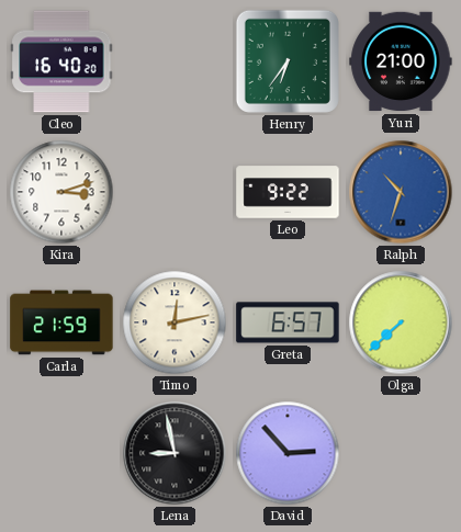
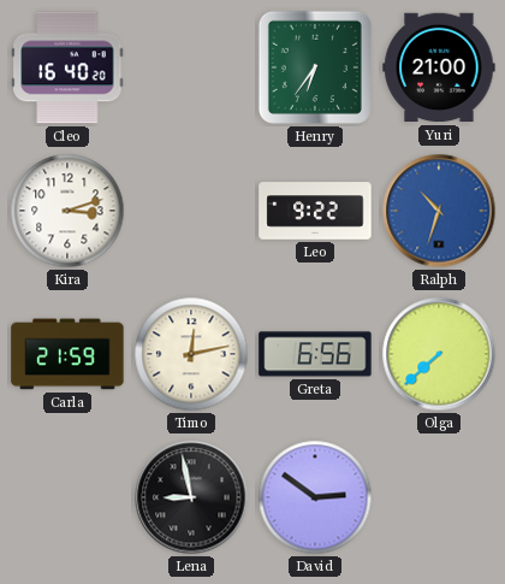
Greta: 6:57 -> 6:56
David: 2:53 -> 2:51
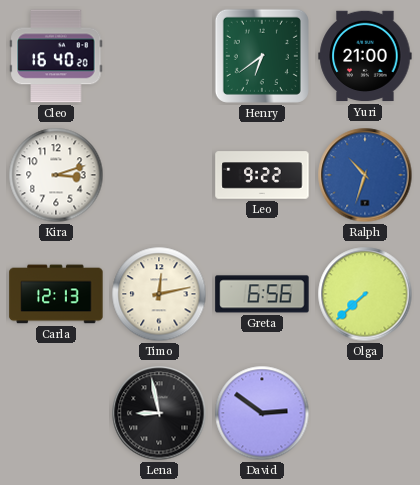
Henry: 6:36 -> 6:39
Carla: 21:59 -> 12:13
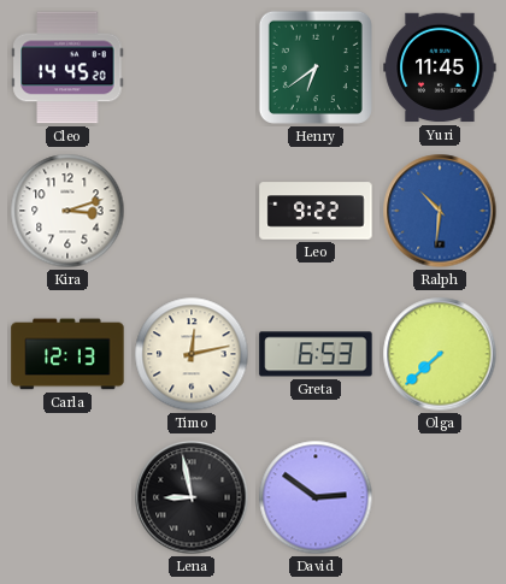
Cleo: 16:40 -> 14:45
Yuri: 21:00 -> 11:45
Ralph: 10:33 -> 10:31
Greta: 6:56 -> 6:53
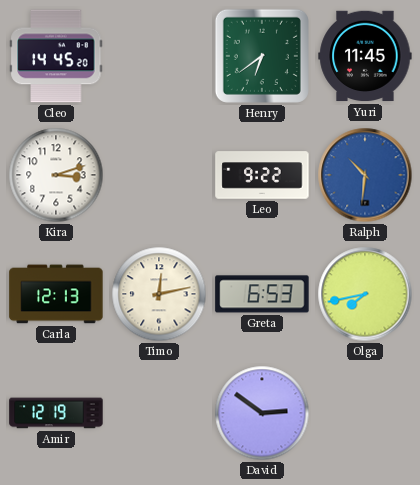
Olga: 7:38 -> 7:43
Amir: none -> 12:19
Lena: 8:58 -> none
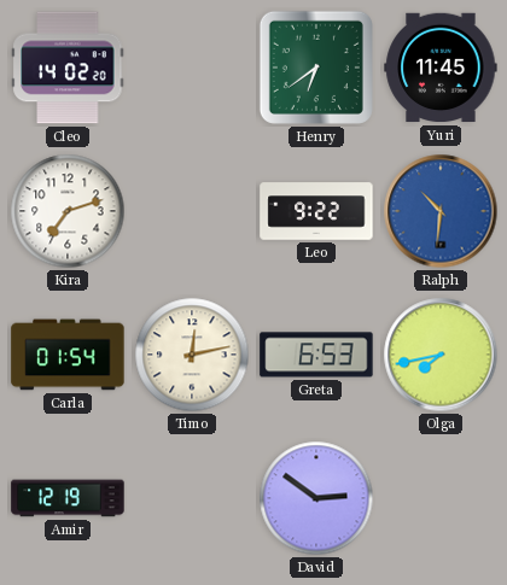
Cleo: 14:45 -> 14:02
Kira: 3:12 -> 7:12
Carla: 12:13 -> 01:54
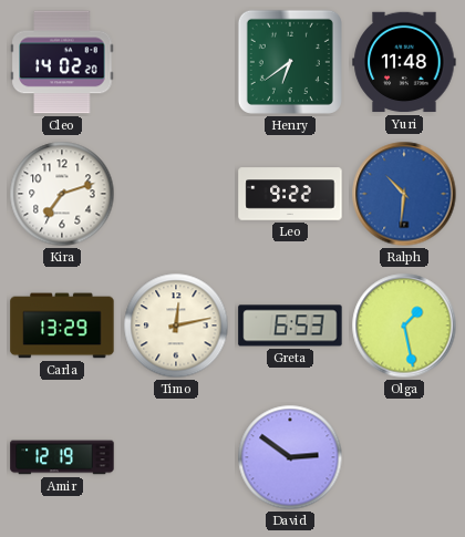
Yuri: 11:45 -> 11:48
Carla: 01:54 -> 13:29
Olga: 7:43 -> 1:28
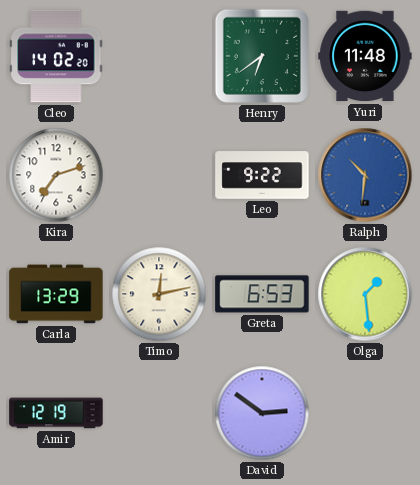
Olga: 1:28 -> 1:29
